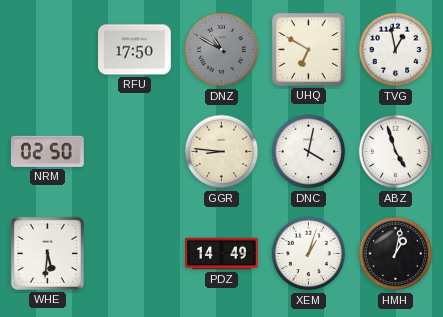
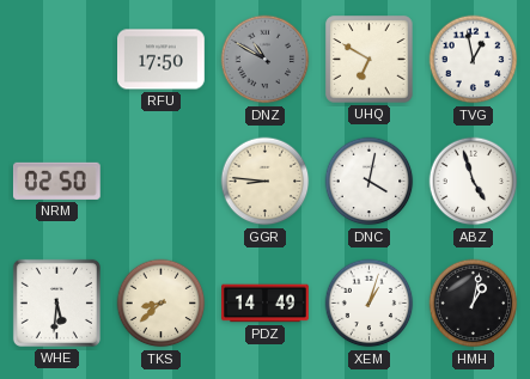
TKS: none -> 8:38
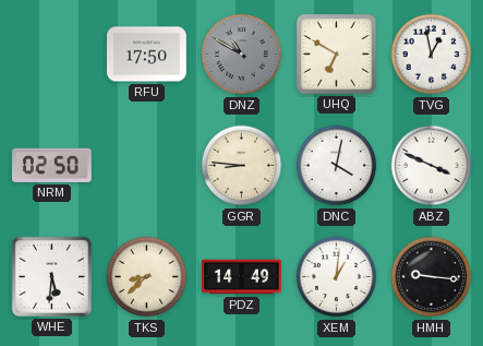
ABZ: 4:57 -> 3:49
XEM: 1:03 -> 1:01
HMH: 1:02 -> 9:16
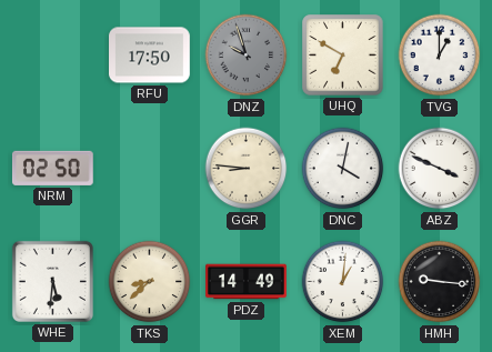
DNZ: 10:50 -> 9:57
TVG: 12:58 -> 1:00
